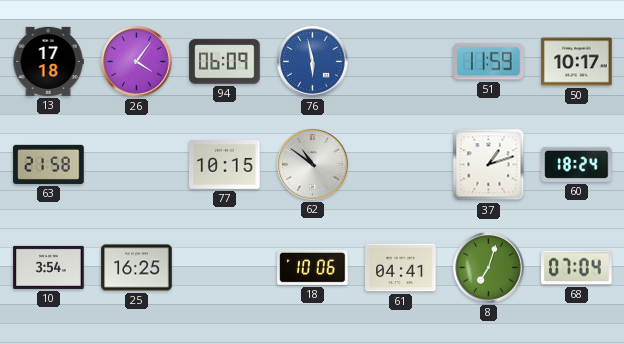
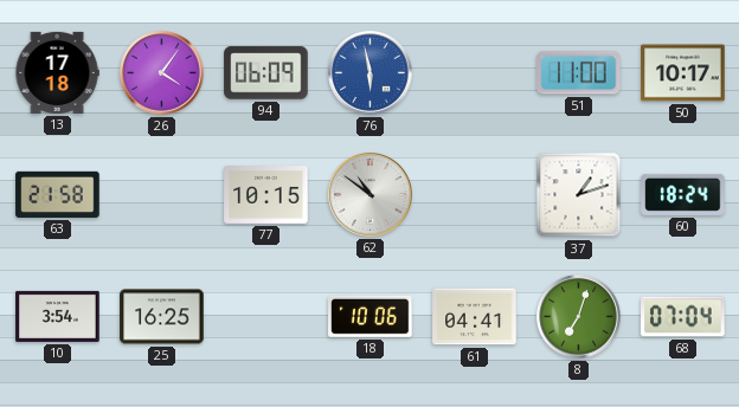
51: 11:59 -> 11:00
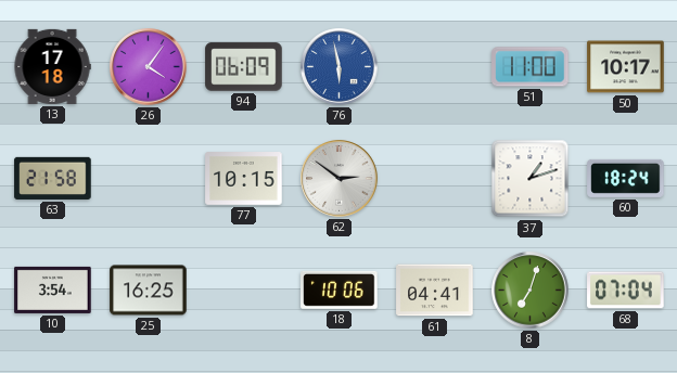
62: 10:51 -> 2:51
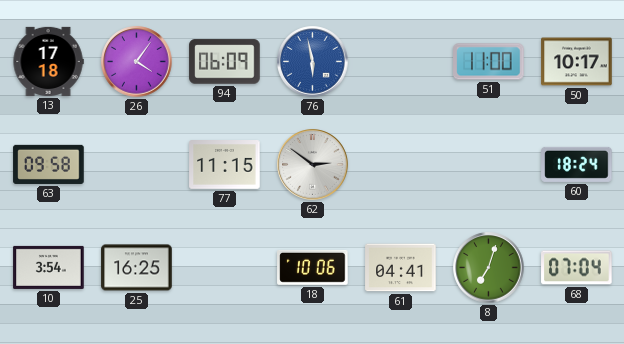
63: 21:58 -> 09:58
77: 10:15 -> 11:15
37: 1:12 -> none
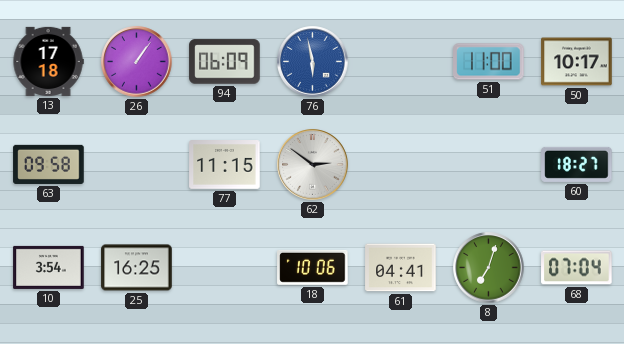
26: 4:06 -> 1:06
60: 18:24 -> 18:27
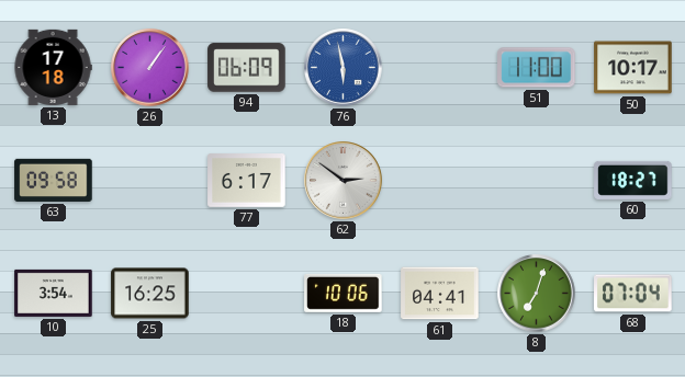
77: 11:15 -> 6:17
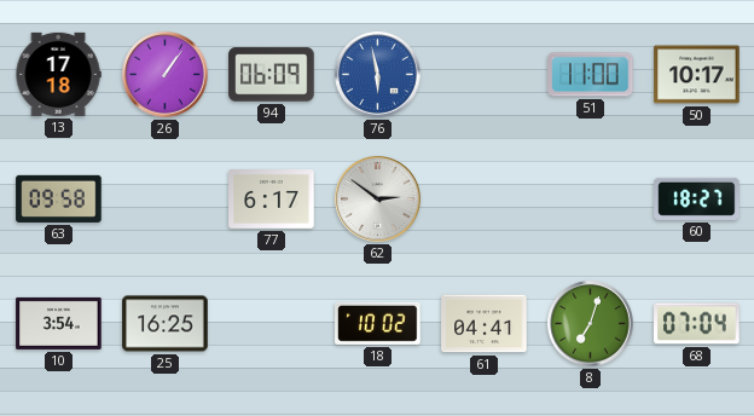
18: 10:06 -> 10:02
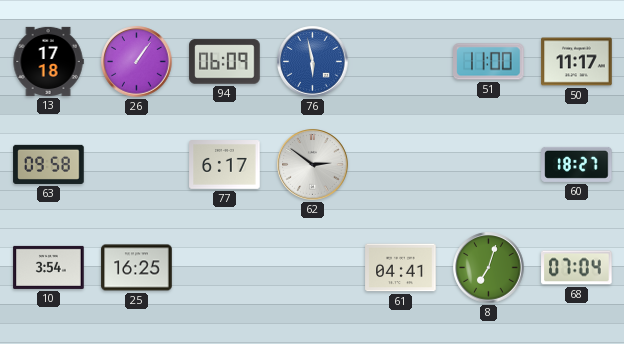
50: 10:17 -> 11:17
18: 10:02 -> none
